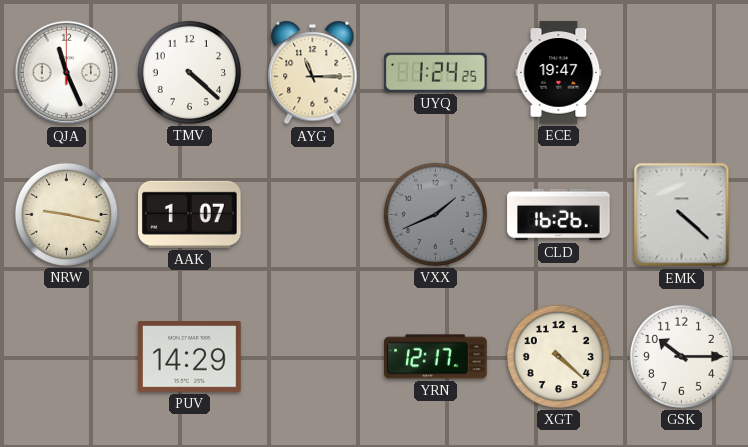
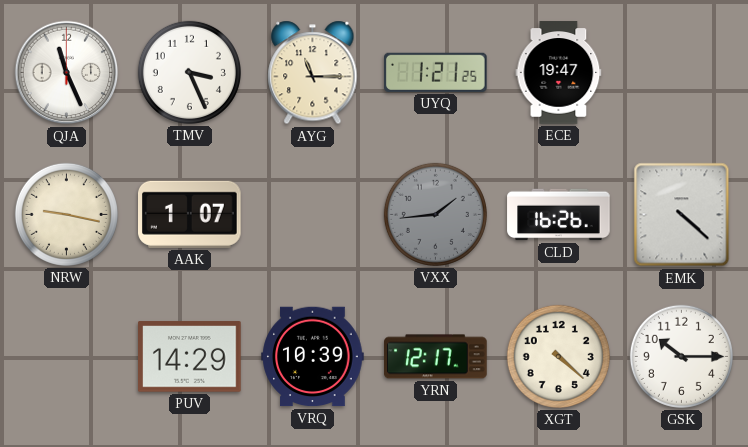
TMV: 4:22 -> 3:26
UYQ: 1:24 -> 1:21
VXX: 1:41 -> 1:44
VRQ: none -> 10:39
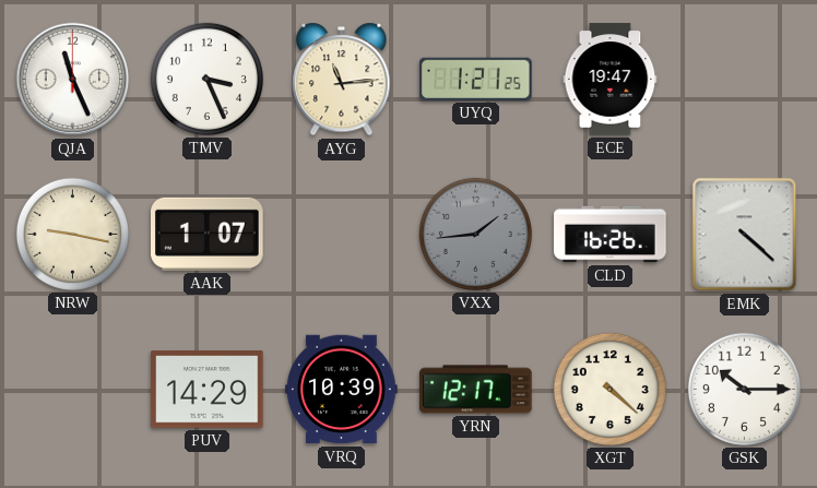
AYG: 11:15 -> 11:14
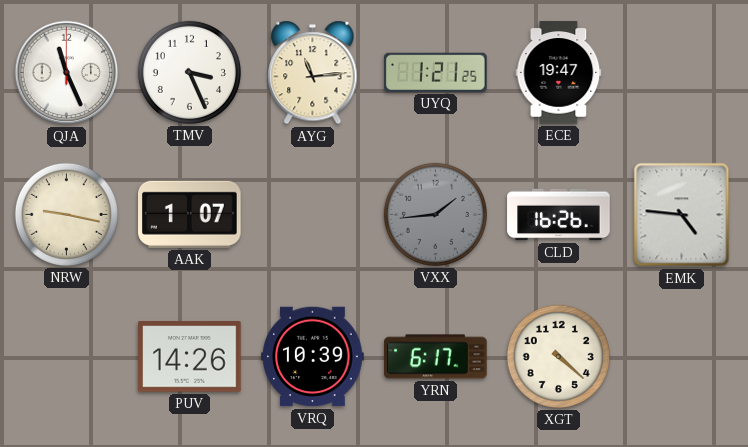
EMK: 4:22 -> 4:46
PUV: 14:29 -> 14:26
YRN: 12:17 -> 6:17
GSK: 10:15 -> none
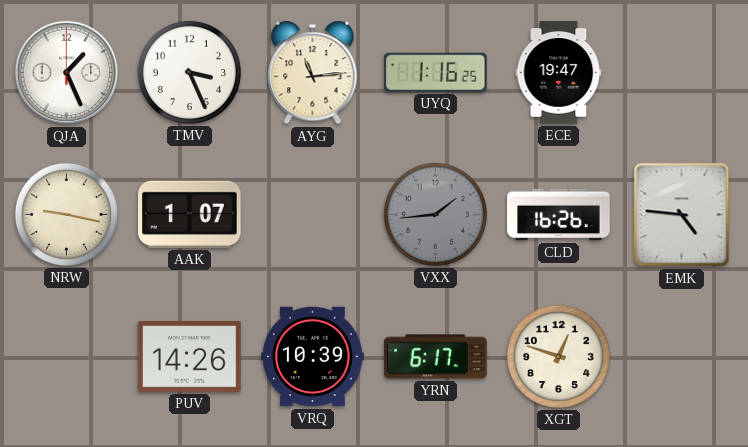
QJA: 11:26 -> 1:26
UYQ: 1:21 -> 1:16
XGT: 4:22 -> 12:48
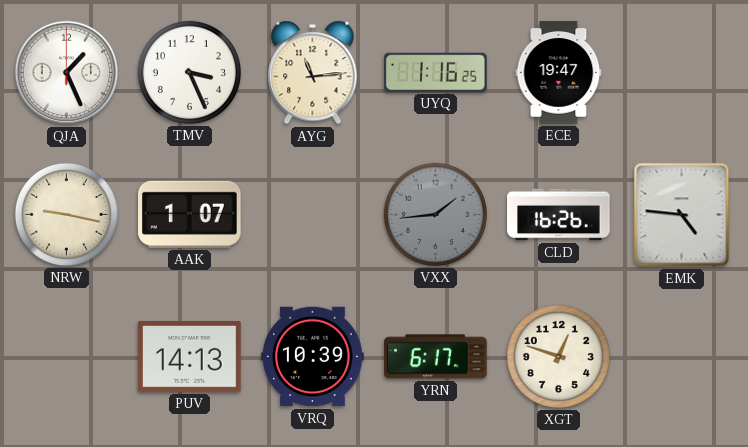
PUV: 14:26 -> 14:13
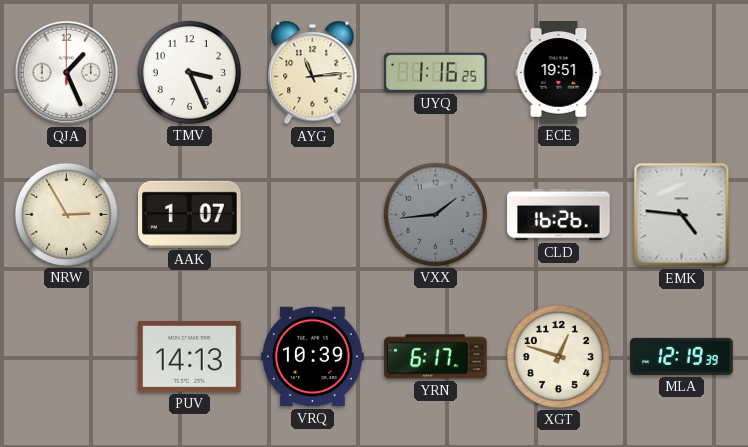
ECE: 19:47 -> 19:51
NRW: 9:17 -> 2:55
MLA: none -> 12:19
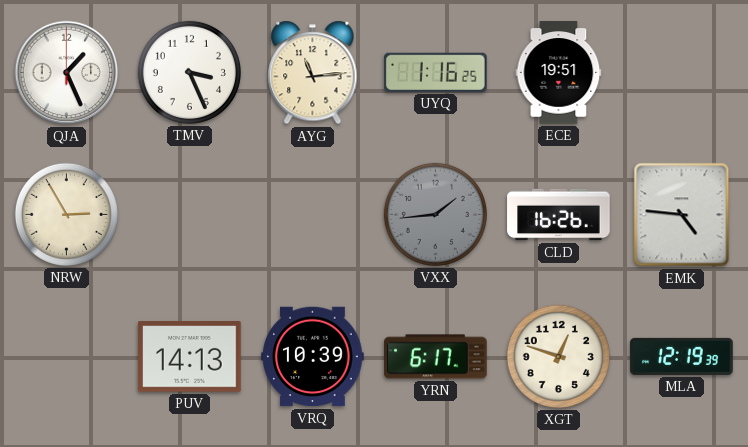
AAK: 1:07 -> none
